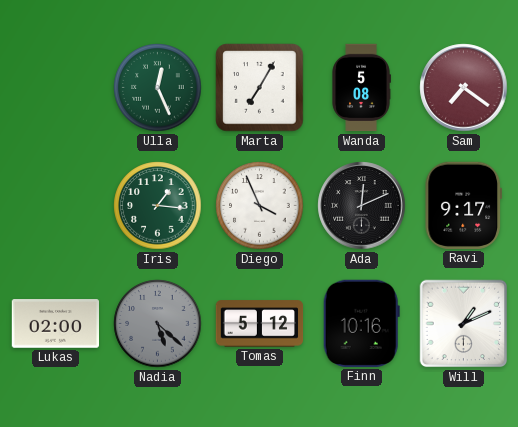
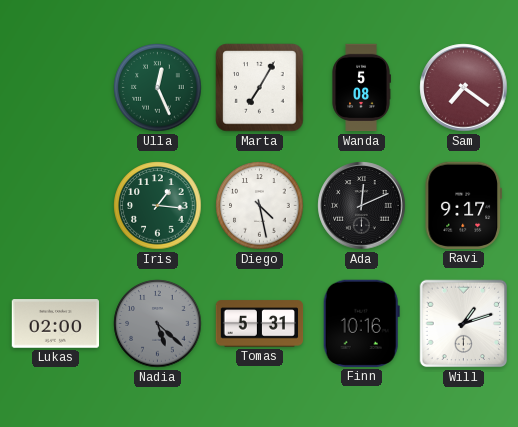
Diego: 3:56 -> 4:28
Tomas: 5:12 -> 5:31
Will: 1:11 -> 1:12
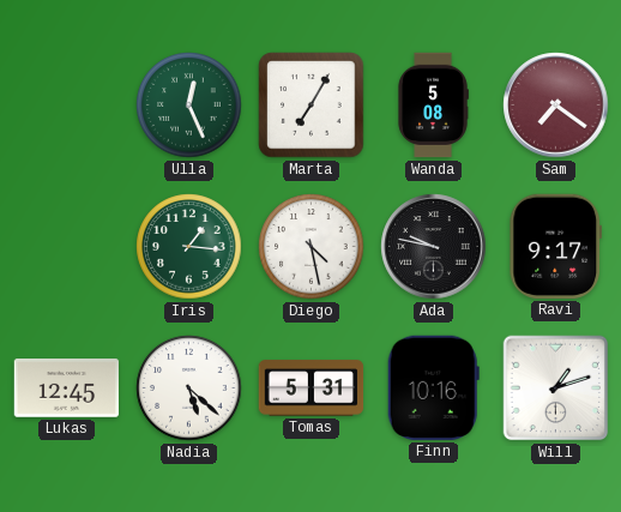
Ada: 12:11 -> 9:47
Lukas: 02:00 -> 12:45
Nadia dial: grey -> white
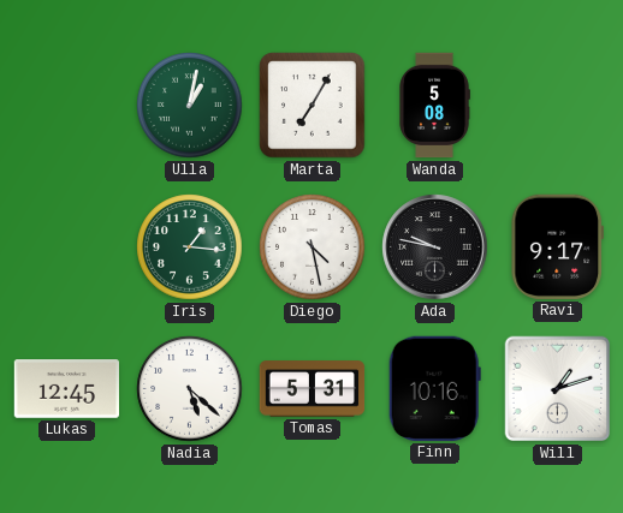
Ulla: 12:26 -> 1:02
Sam: 7:21 -> none
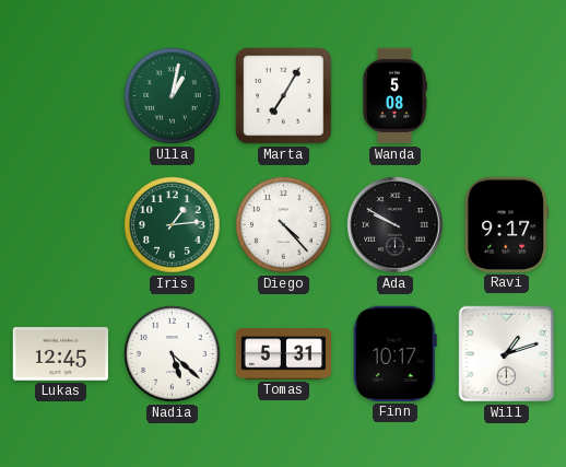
Iris: 1:16 -> 1:14
Diego: 4:28 -> 4:23
Ada: 9:47 -> 9:50
Finn: 10:16 -> 10:17
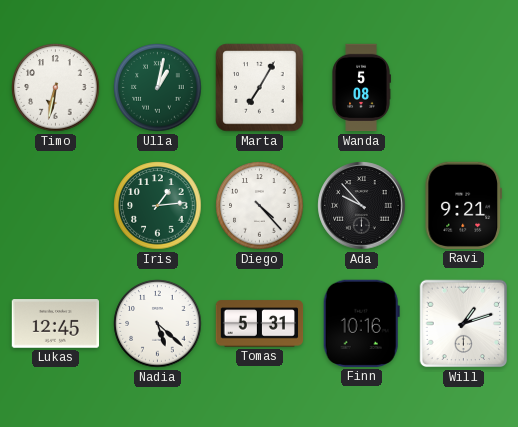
Timo: none -> 6:32
Ada: 9:50 -> 9:53
Ravi: 9:17 -> 9:21
Finn: 10:17 -> 10:16
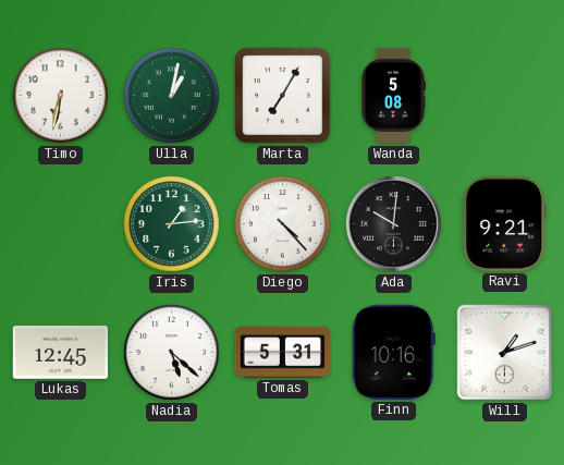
Ada: 9:53 -> 10:01
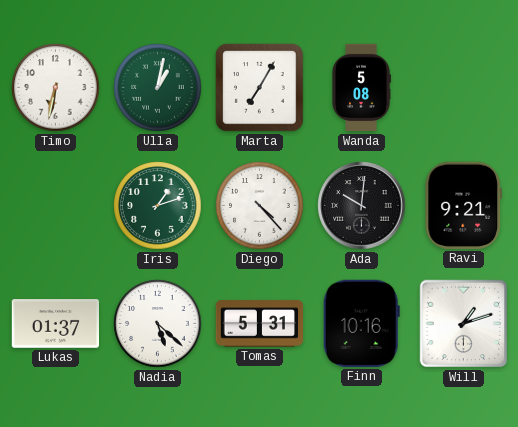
Iris: 1:14 -> 1:12
Lukas: 12:45 -> 01:37
